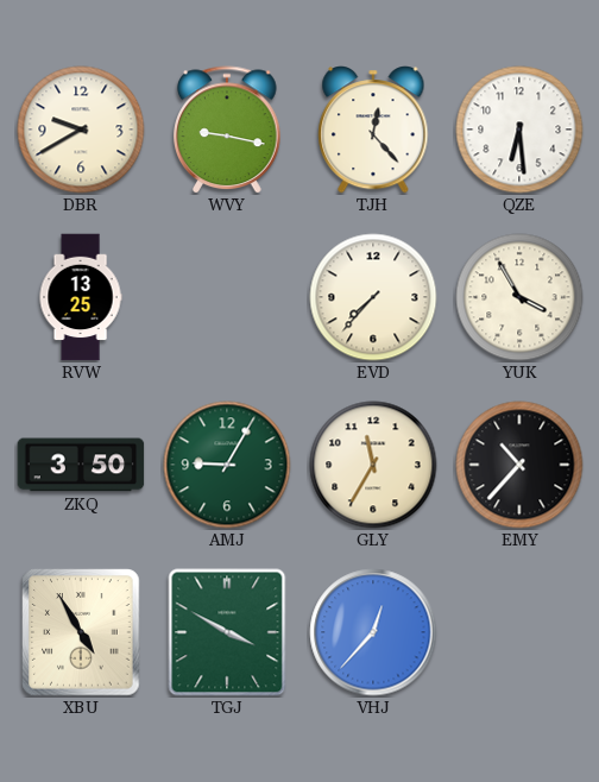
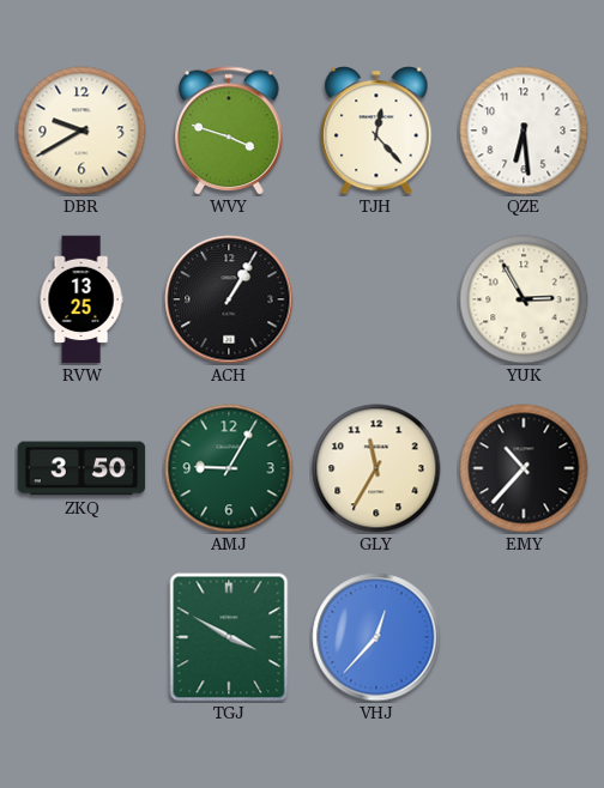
WVY: 9:17 -> 3:48
ACH: none -> 1:05
EVD: 7:37 -> none
YUK: 3:55 -> 2:55
XBU: 4:55 -> none
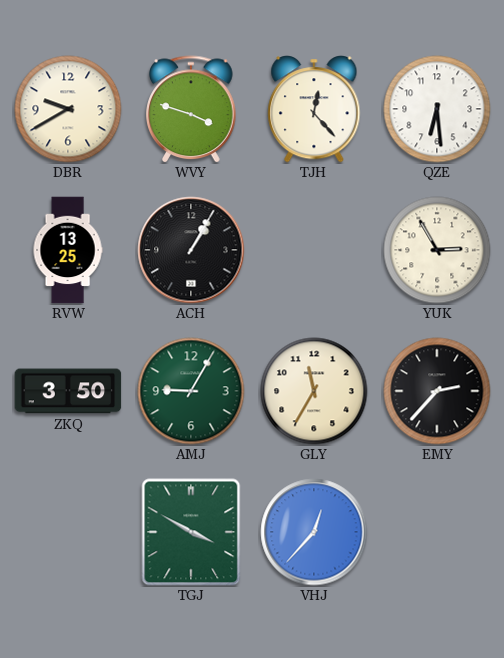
EMY: 10:37 -> 2:37
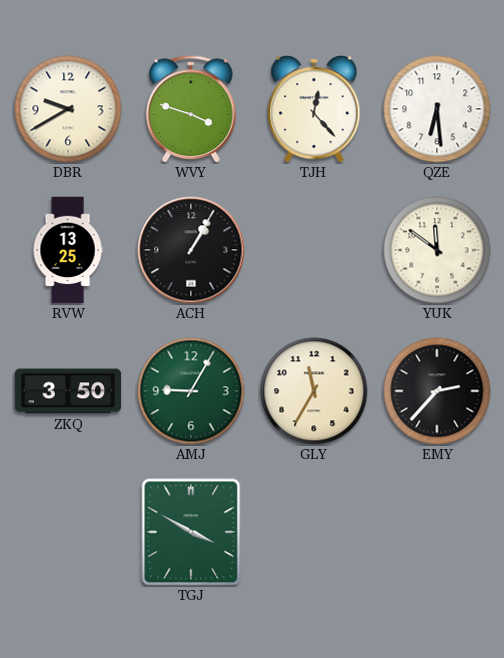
YUK: 2:55 -> 11:51
VHJ: 12:37 -> none
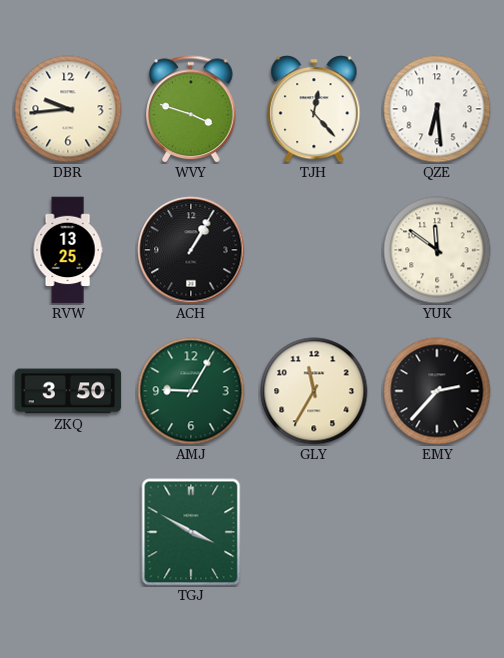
DBR: 9:40 -> 9:44
